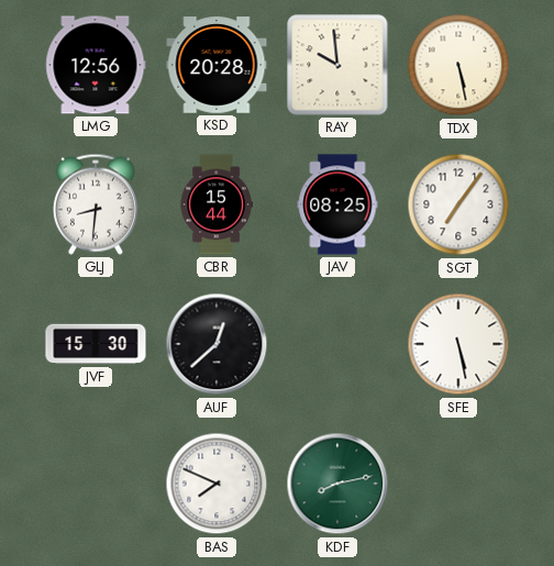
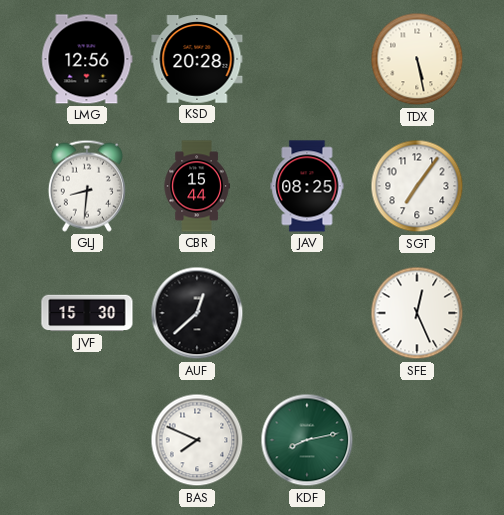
RAY: 9:59 -> none
SFE: 5:28 -> 12:26
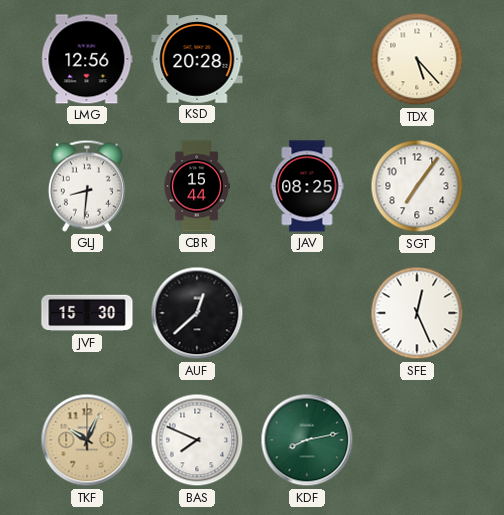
TDX: 5:28 -> 5:23
TKF: none -> 10:04
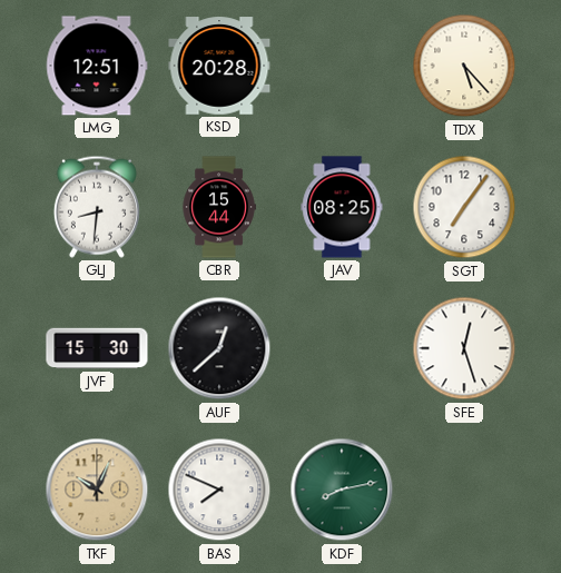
LMG: 12:56 -> 12:51
SFE: 12:26 -> 12:27
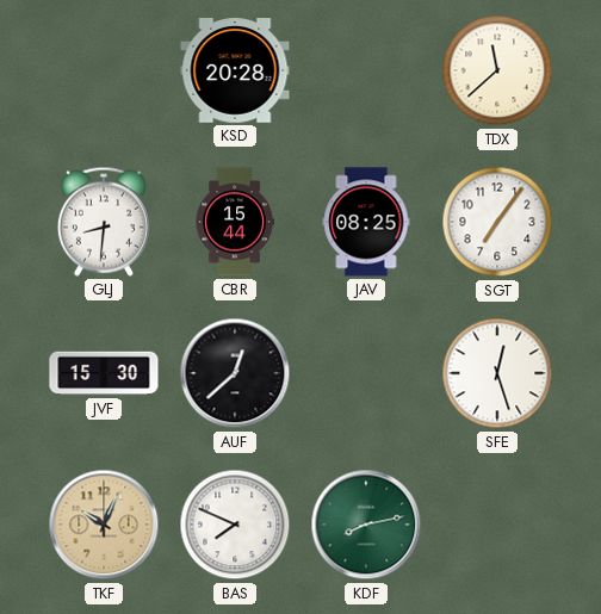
LMG: 12:51 -> none
TDX: 5:23 -> 11:38
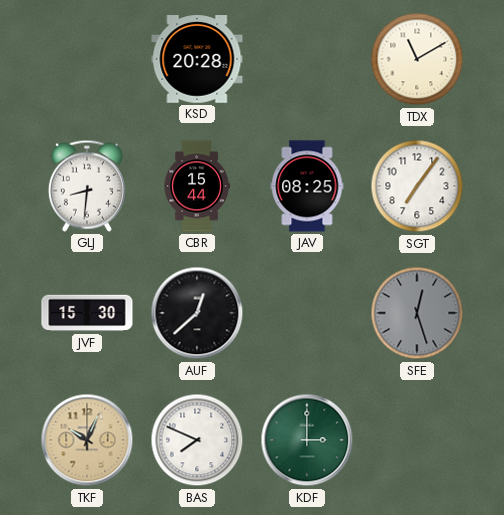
TDX: 11:38 -> 11:10
SFE dial: white -> grey
KDF: 8:13 -> 3:00
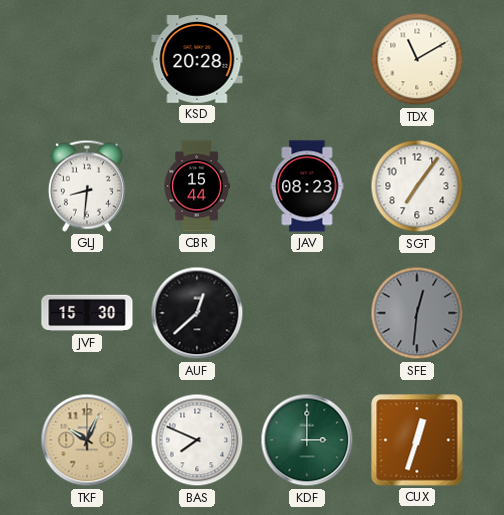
JAV: 08:25 -> 08:23
SFE: 12:27 -> 12:31
CUX: none -> 12:33
